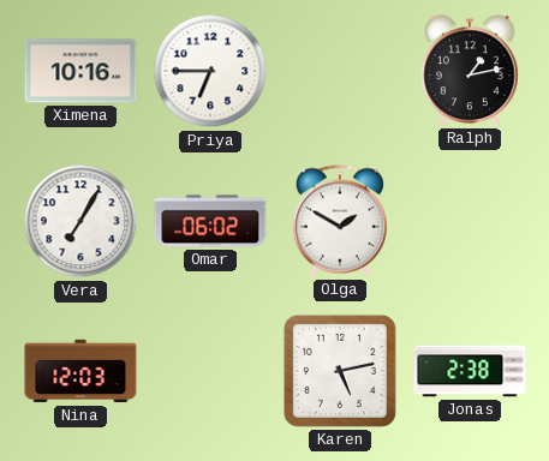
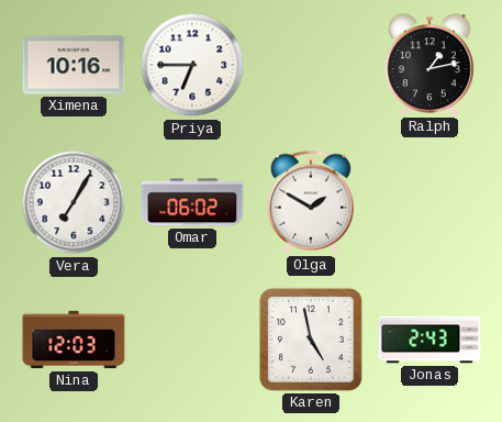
Karen: 5:13 -> 4:58
Jonas: 2:38 -> 2:43
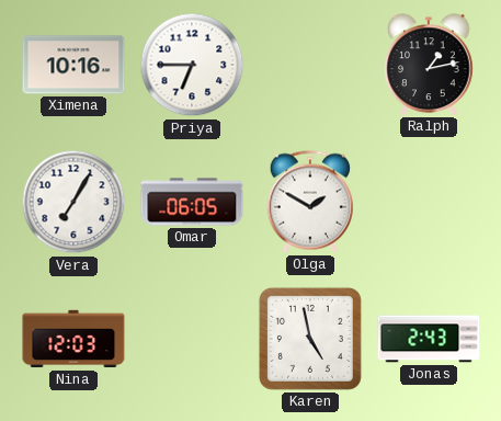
Omar: 06:02 -> 06:05
